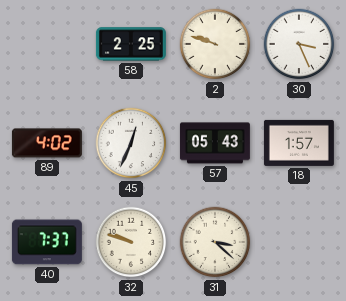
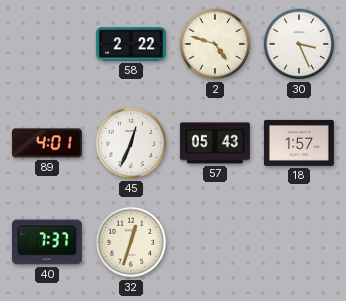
58: 2:25 -> 2:22
2: 9:48 -> 4:48
89: 4:02 -> 4:01
32: 9:48 -> 12:33
31: 3:22 -> none
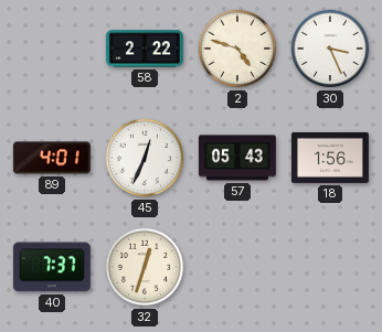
18: 1:57 -> 1:56
